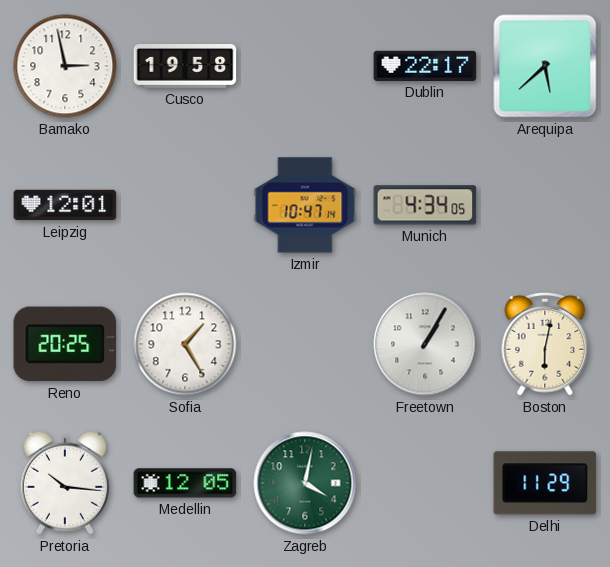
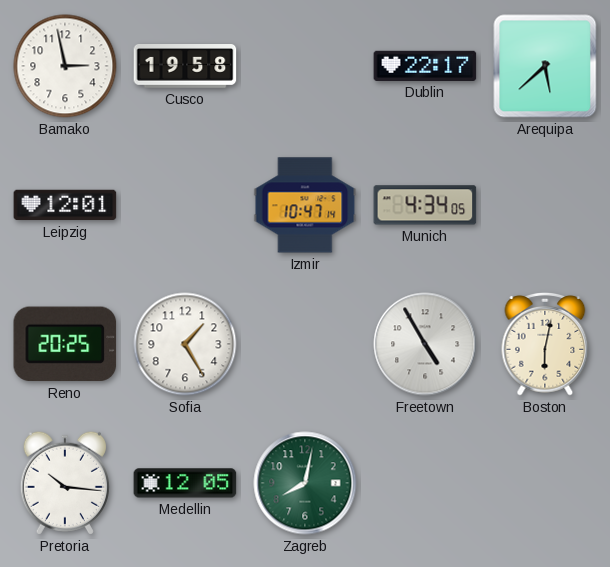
Freetown: 1:05 -> 4:55
Zagreb: 4:02 -> 8:02
Delhi: 11:29 -> none
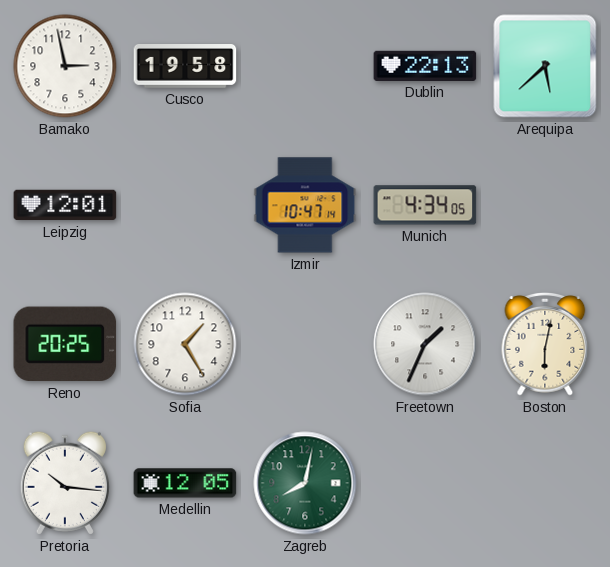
Dublin: 22:17 -> 22:13
Freetown: 4:55 -> 1:34
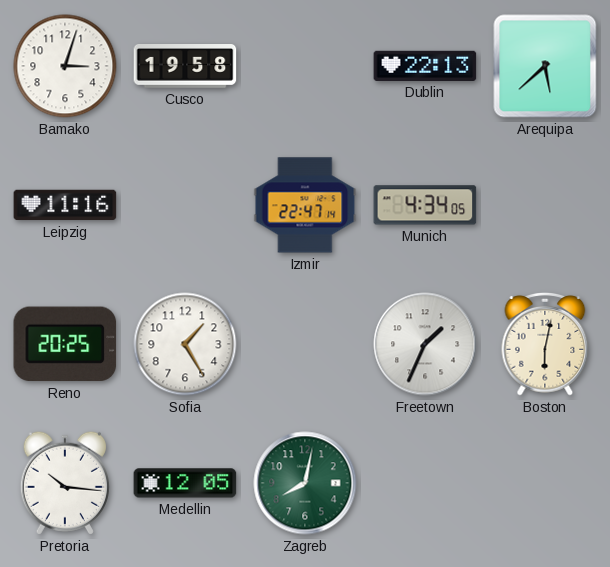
Bamako: 2:58 -> 3:03
Leipzig: 12:01 -> 11:16
Izmir: 10:47 -> 22:47
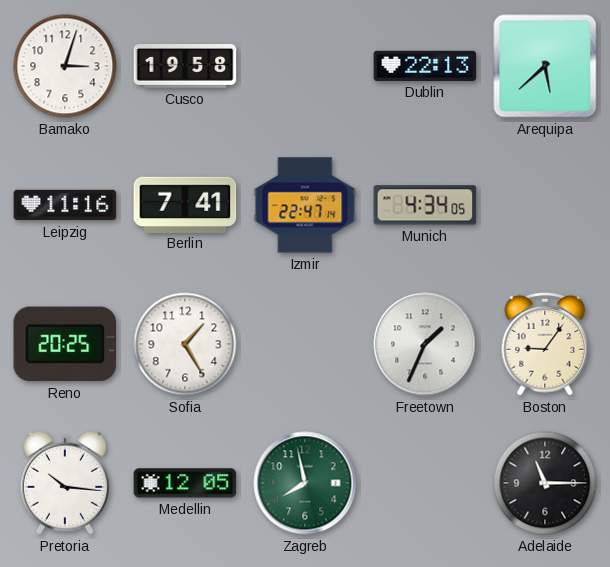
Berlin: none -> 7:41
Boston: 6:02 -> 9:06
Zagreb: 8:02 -> 7:58
Adelaide: none -> 11:15
